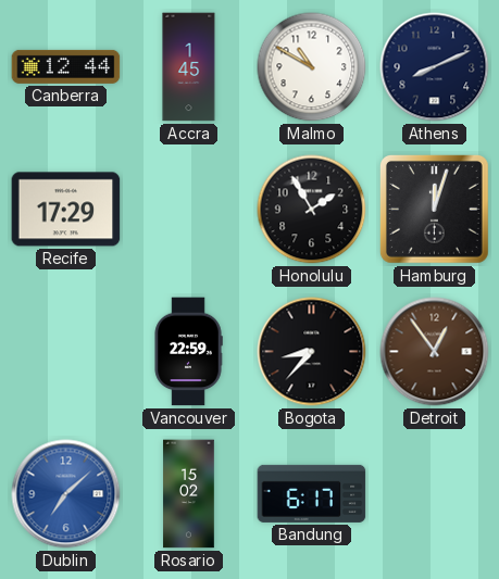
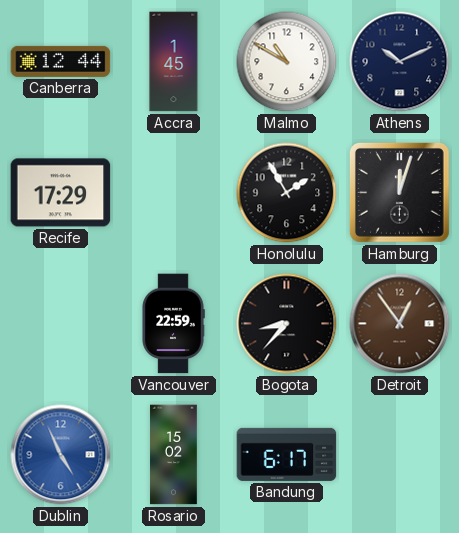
Athens: 8:11 -> 10:11
Dublin: 7:08 -> 4:56
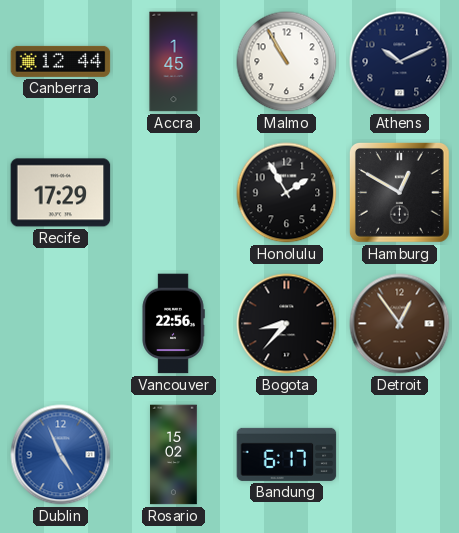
Malmo: 10:50 -> 10:55
Hamburg: 12:03 -> 12:50
Vancouver: 22:59 -> 22:56
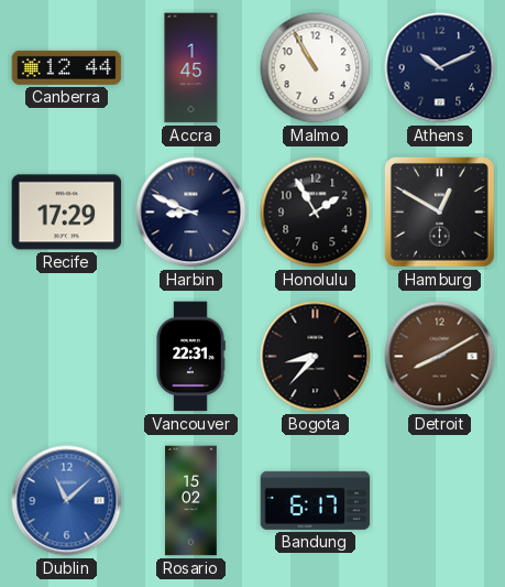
Harbin: none -> 8:49
Vancouver: 22:56 -> 22:31
Detroit: 12:54 -> 8:10
Dublin: 4:56 -> 11:08
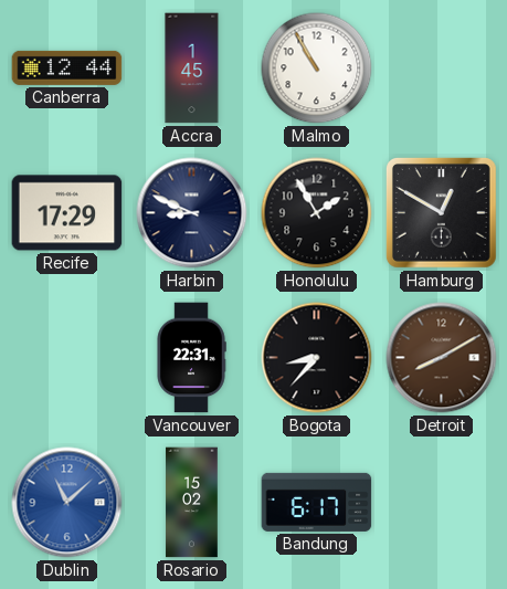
Athens: 10:11 -> none
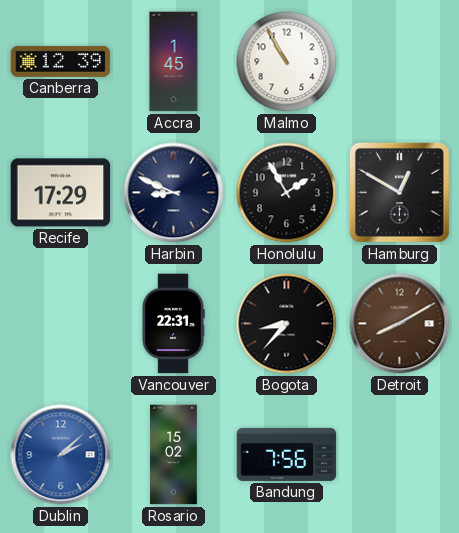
Canberra: 12:44 -> 12:39
Dublin: 11:08 -> 2:08
Bandung: 6:17 -> 7:56
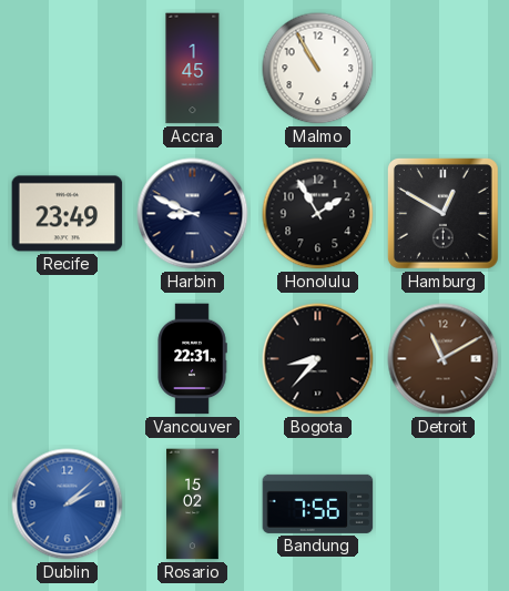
Canberra: 12:39 -> none
Recife: 17:29 -> 23:49
Detroit: 8:10 -> 11:10
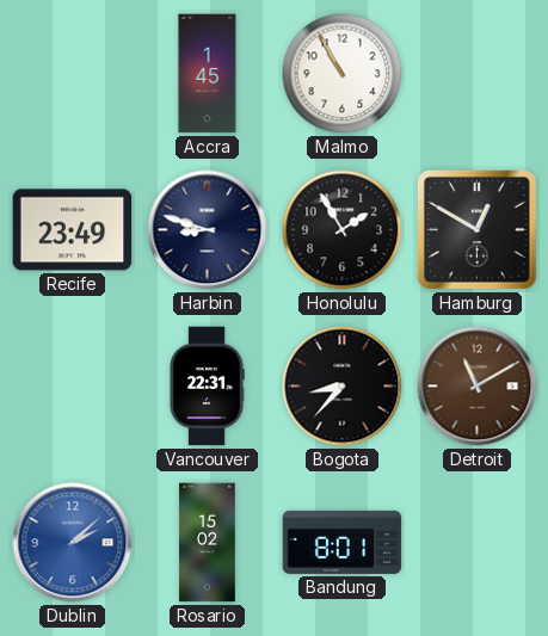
Harbin: 8:49 -> 8:48
Bandung: 7:56 -> 8:01
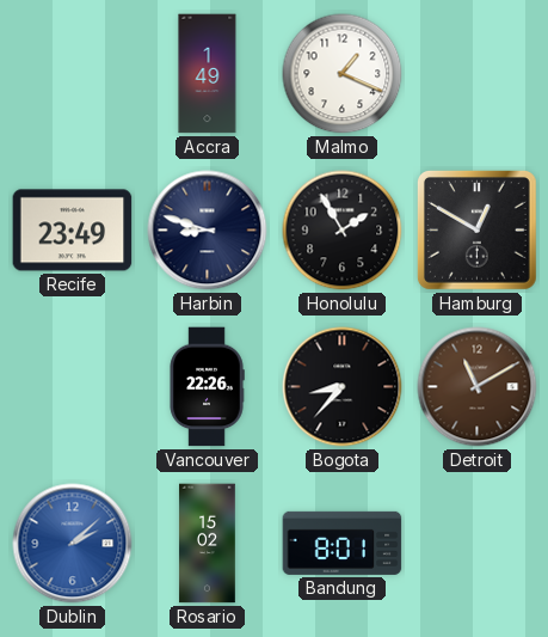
Accra: 1:45 -> 1:49
Malmo: 10:55 -> 1:19
Vancouver: 22:31 -> 22:26
